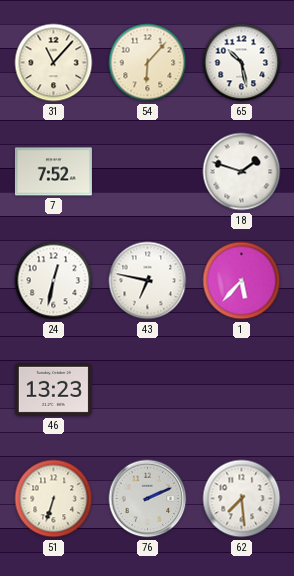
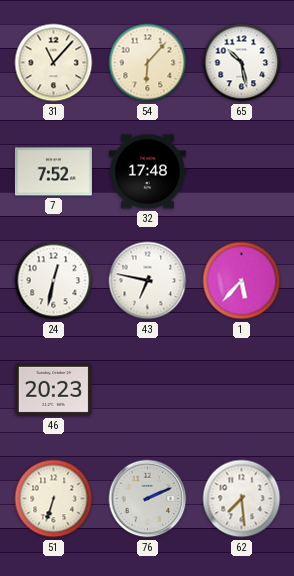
32: none -> 17:48
18: 1:48 -> none
46: 13:23 -> 20:23
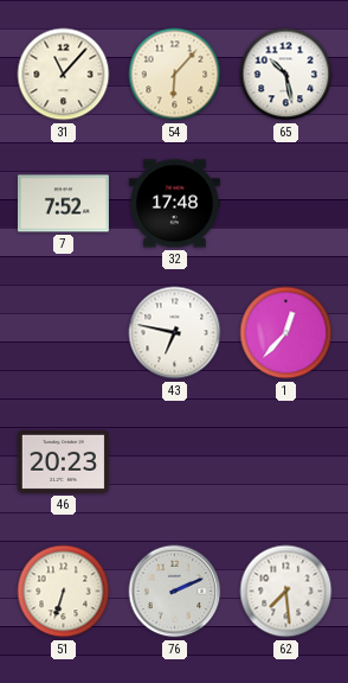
24: 12:32 -> none
1: 5:37 -> 12:37
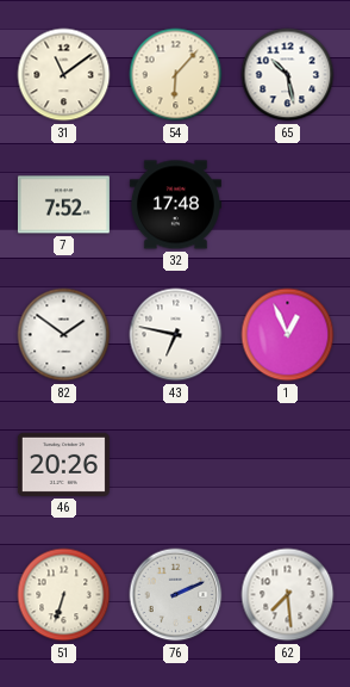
31: 11:07 -> 11:09
82: none -> 1:51
1: 12:37 -> 12:56
46: 20:23 -> 20:26
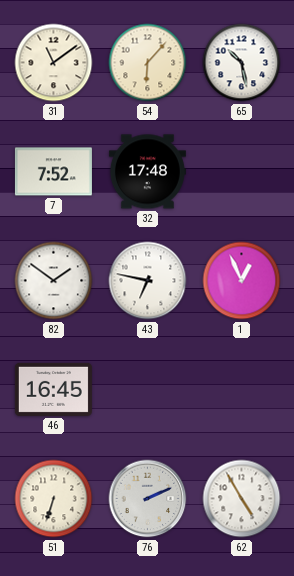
46: 20:26 -> 16:45
62: 7:29 -> 4:55
